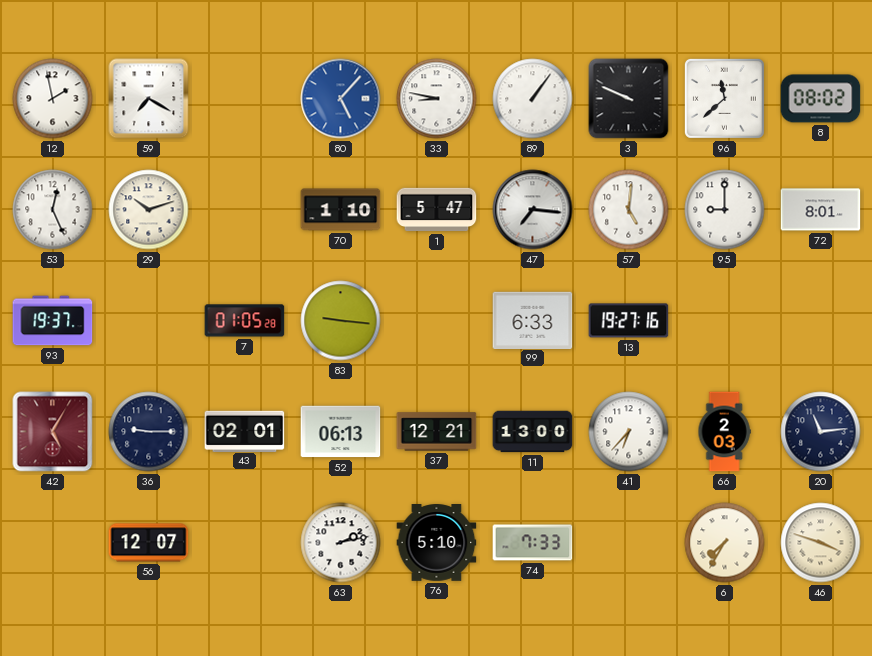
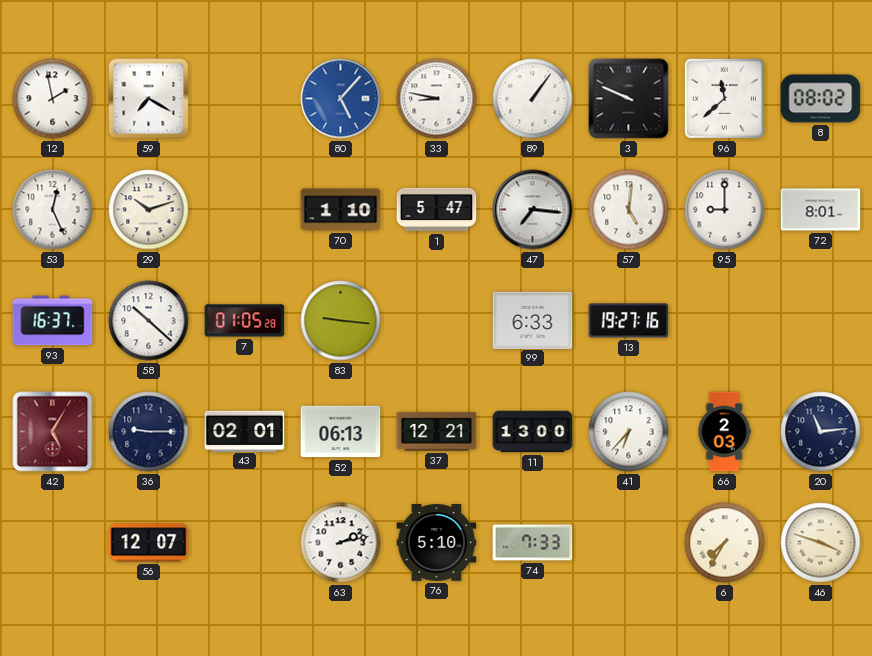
93: 19:37 -> 16:37
58: none -> 10:22
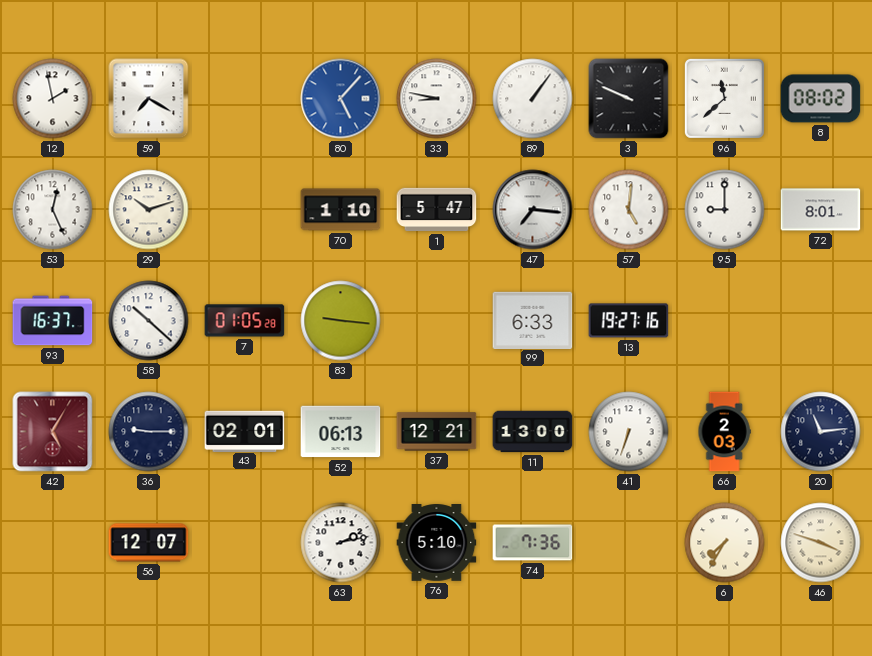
41: 6:37 -> 6:33
74: 7:33 -> 7:36
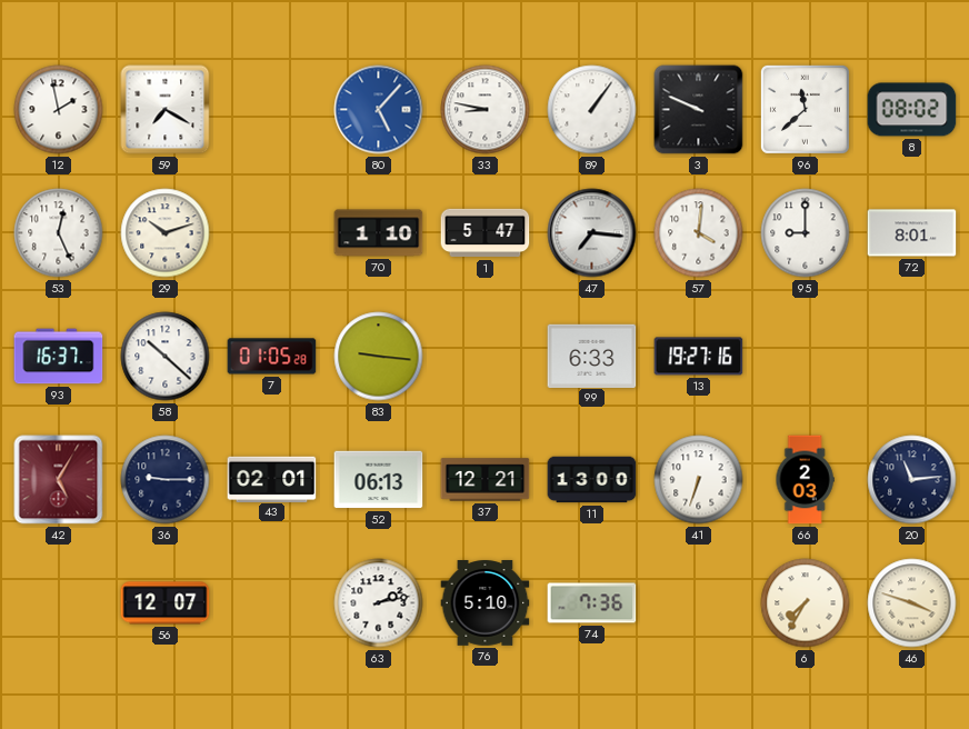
57: 5:01 -> 4:01
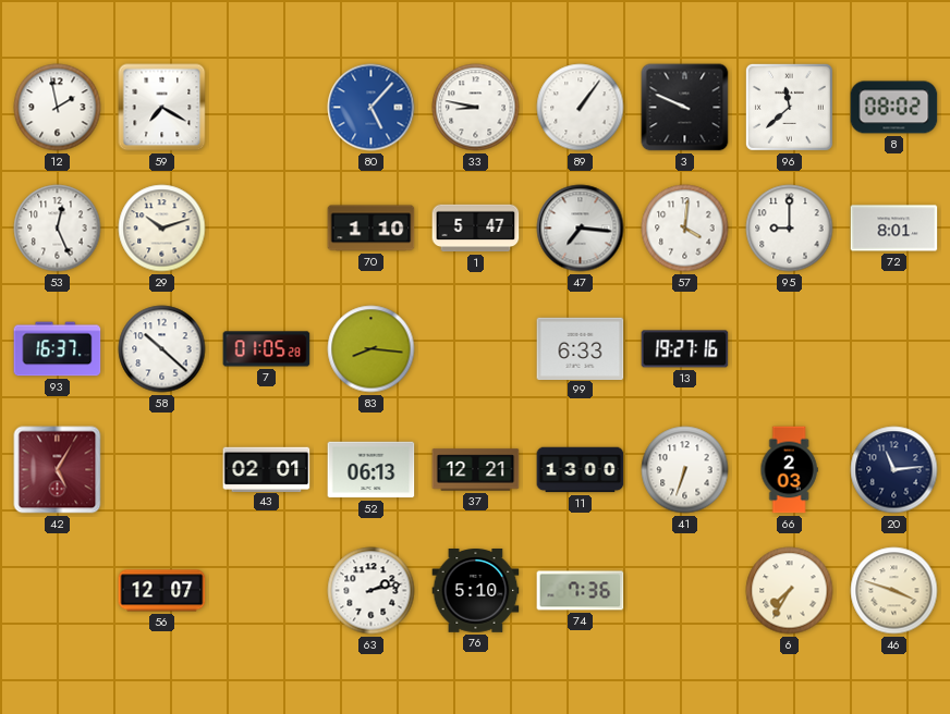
83: 9:16 -> 8:16
36: 9:15 -> none
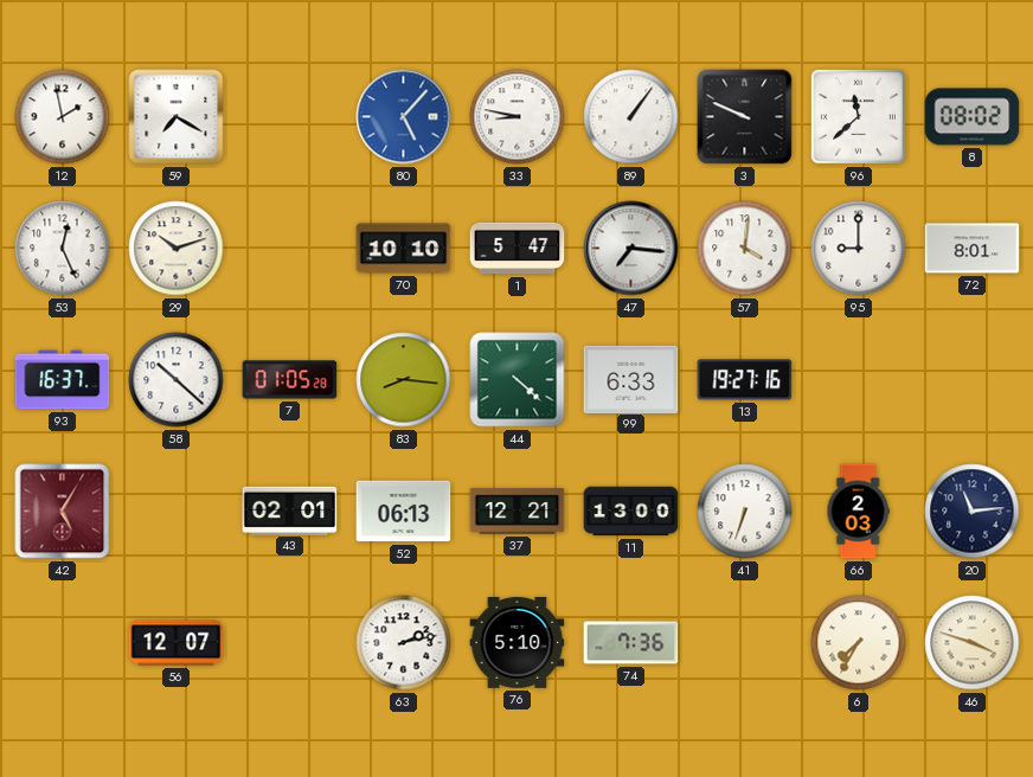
70: 1:10 -> 10:10
44: none -> 4:22
